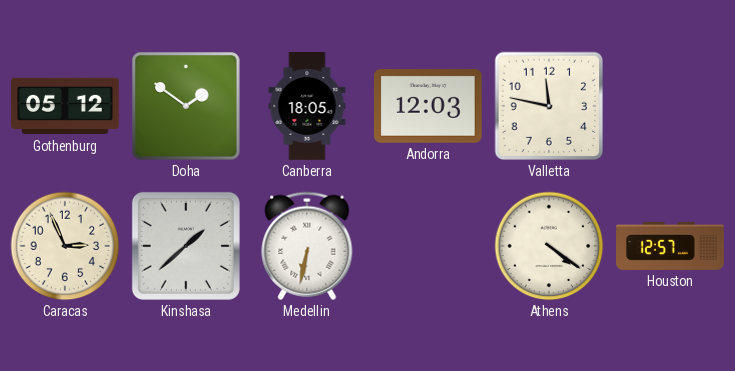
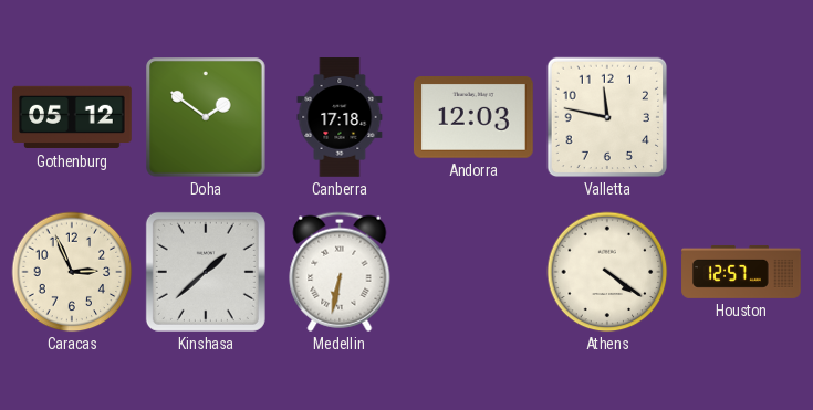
Canberra: 18:05 -> 17:18
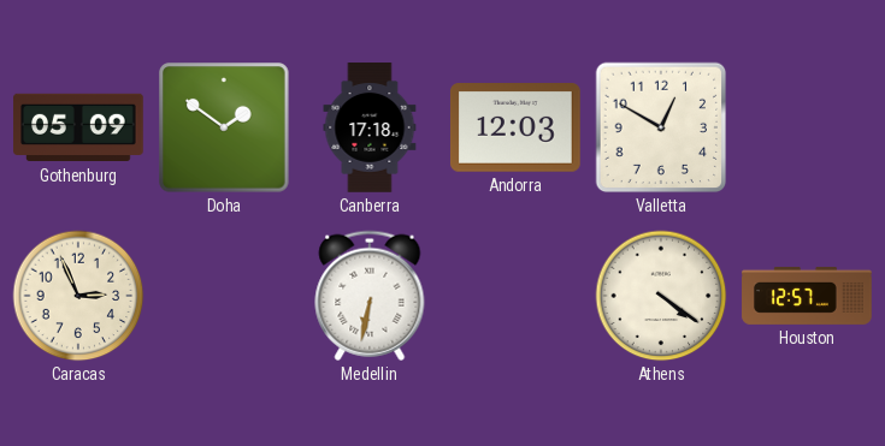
Gothenburg: 05:12 -> 05:09
Valletta: 11:47 -> 12:50
Kinshasa: 1:38 -> none
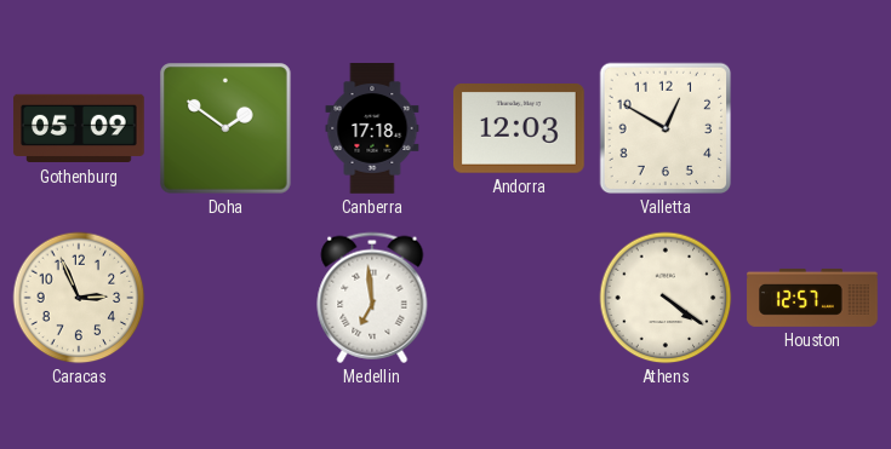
Medellin: 6:32 -> 6:59
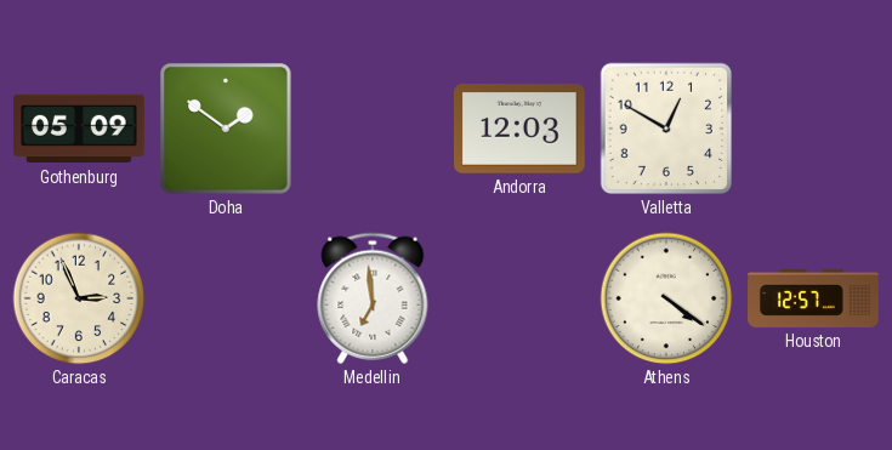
Canberra: 17:18 -> none
